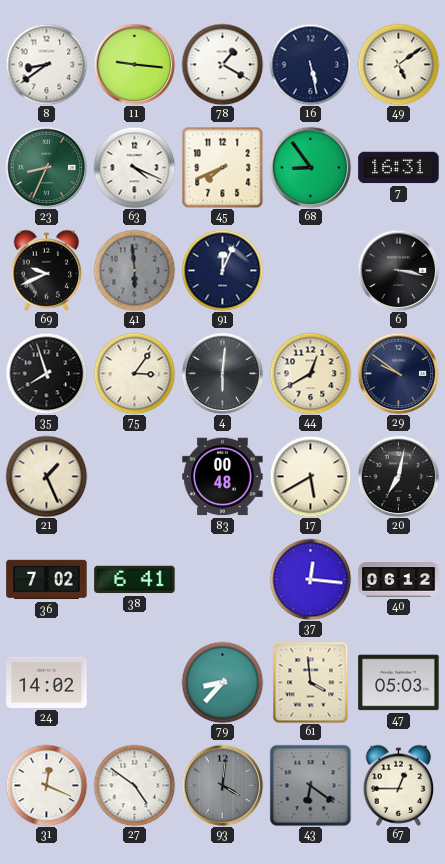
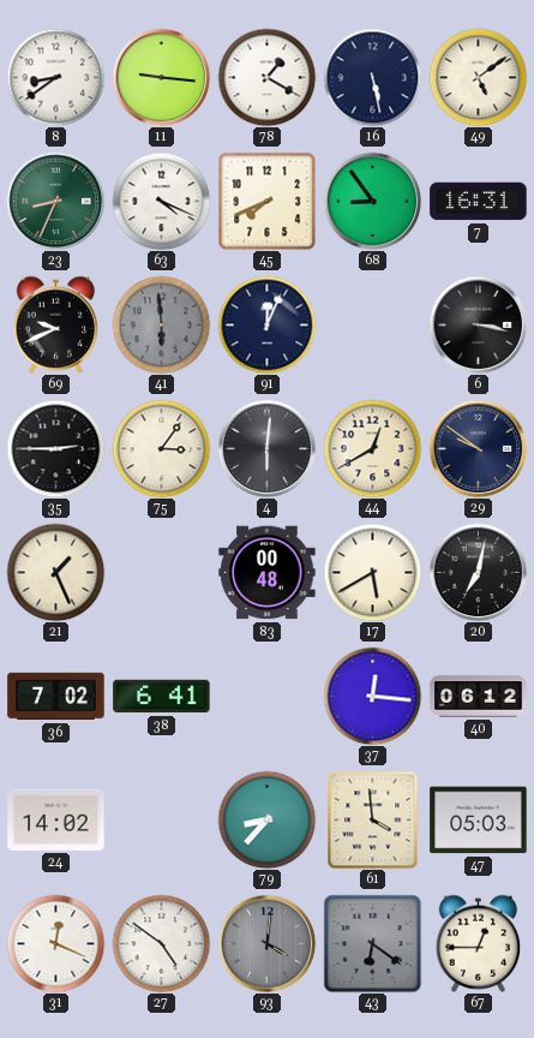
35: 7:57 -> 2:45
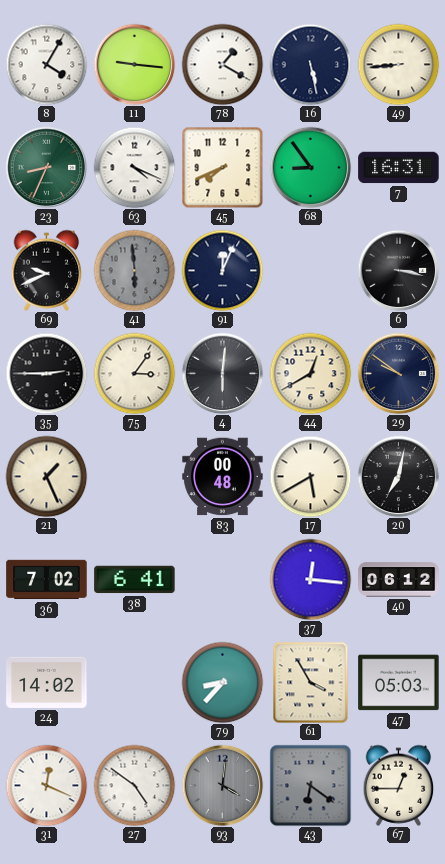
8: 8:39 -> 4:05
49: 5:09 -> 8:44
61: 3:59 -> 3:55
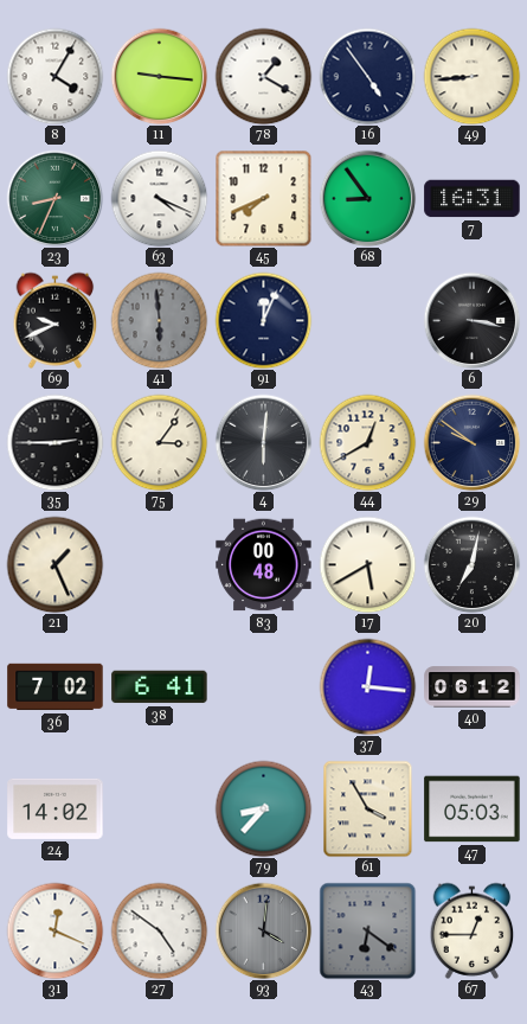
16: 5:28 -> 4:54
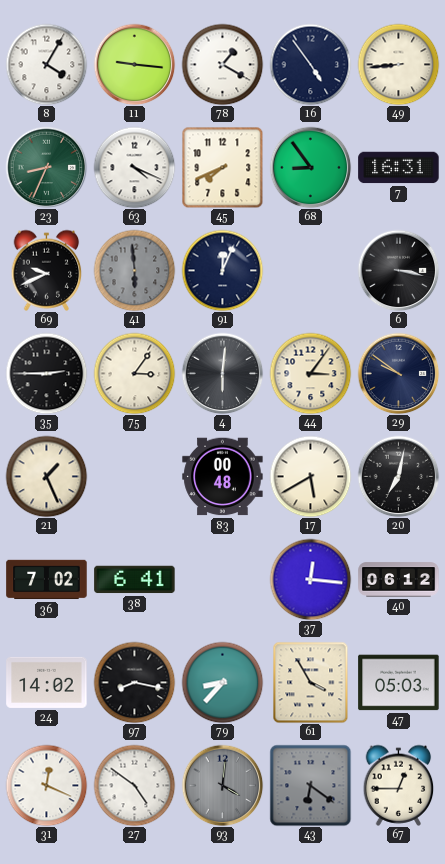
44: 12:40 -> 3:06
97: none -> 8:17
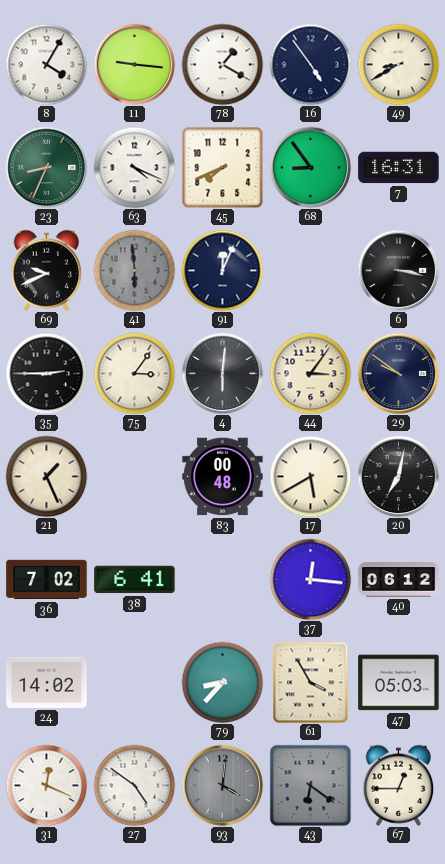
49: 8:44 -> 8:40
97: 8:17 -> none
